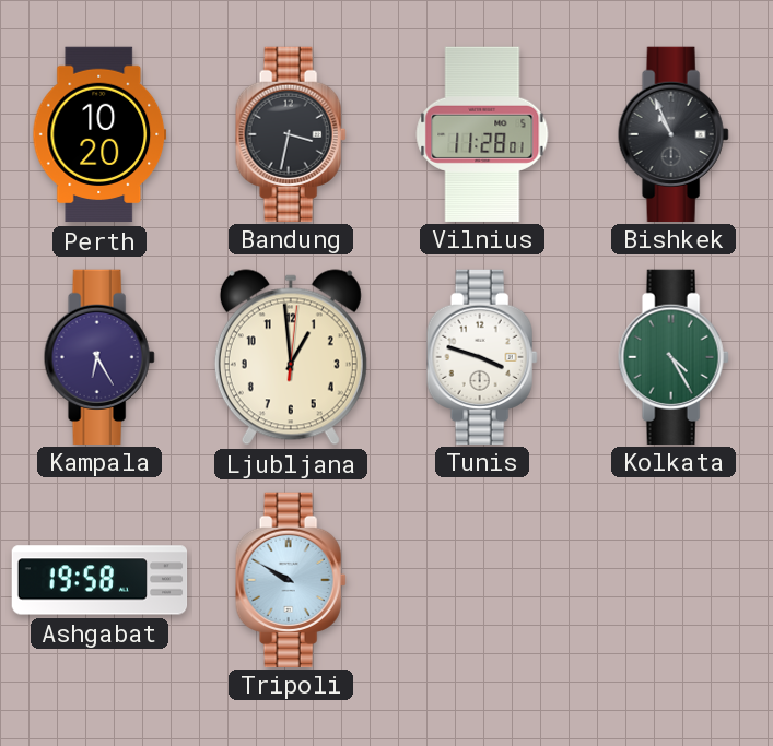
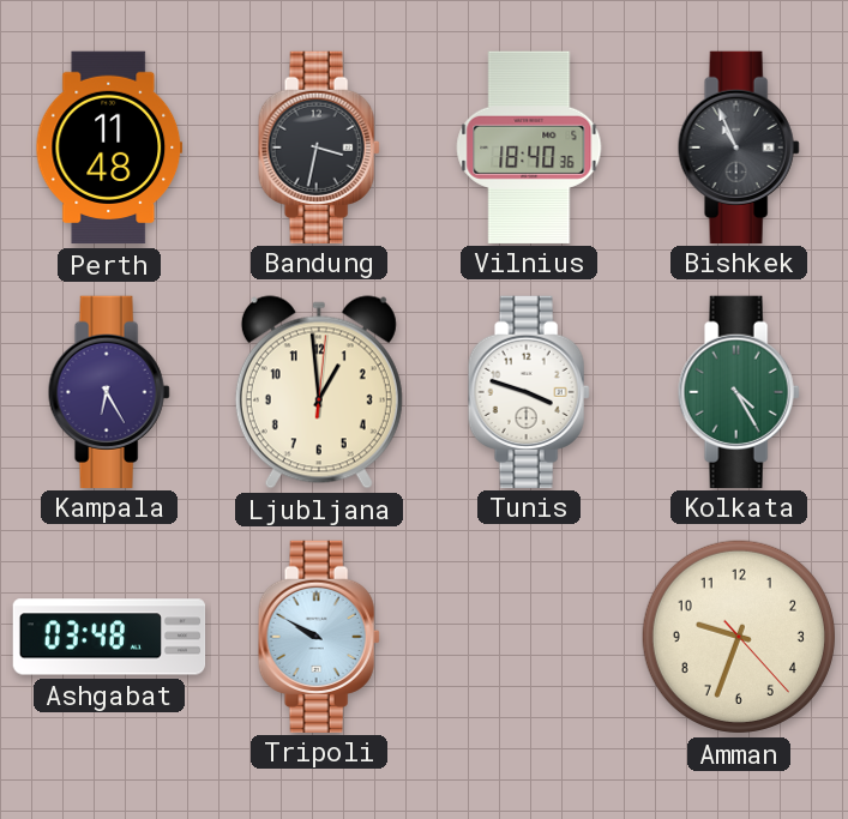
Perth: 10:20 -> 11:48
Vilnius: 11:28 -> 18:40
Ashgabat: 19:58 -> 03:48
Amman: none -> 9:33
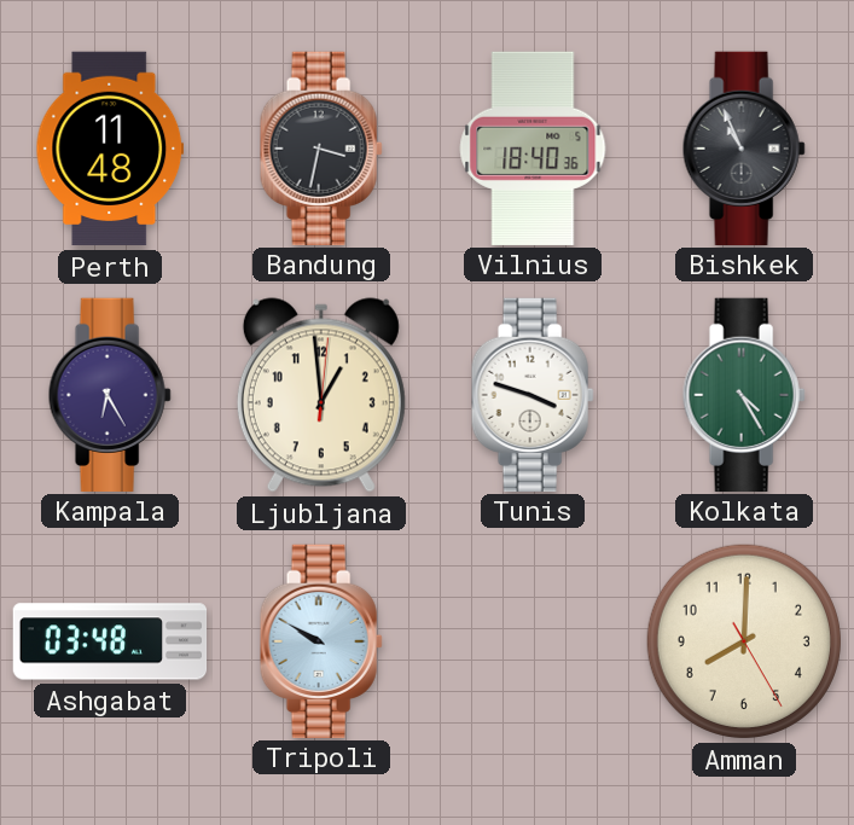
Amman: 9:33 -> 8:00
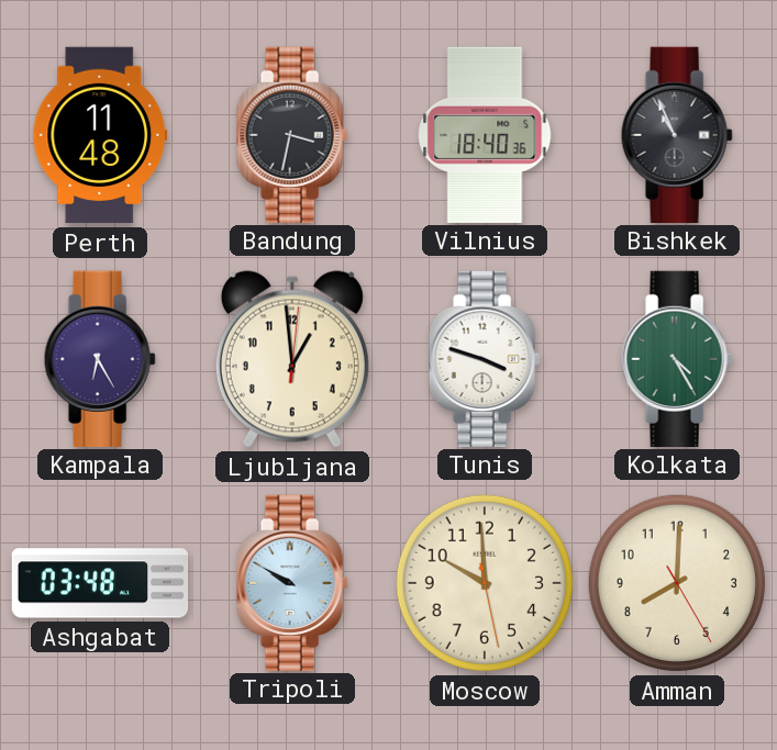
Moscow: none -> 9:59
